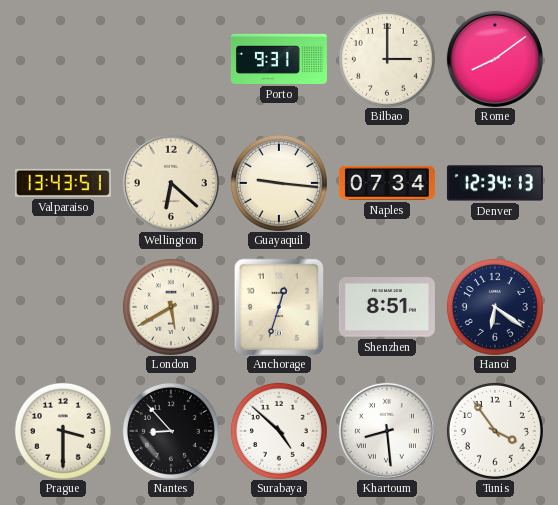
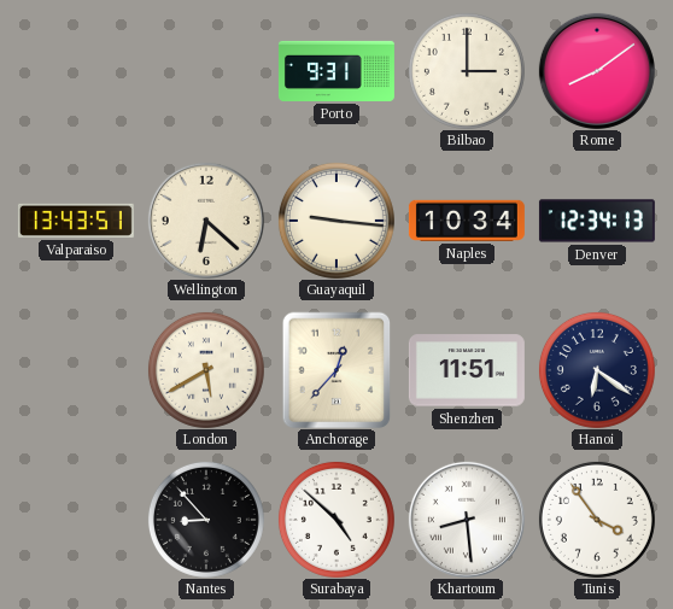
Naples: 07:34 -> 10:34
Anchorage: 12:33 -> 12:37
Shenzhen: 8:51 -> 11:51
Prague: 3:30 -> none
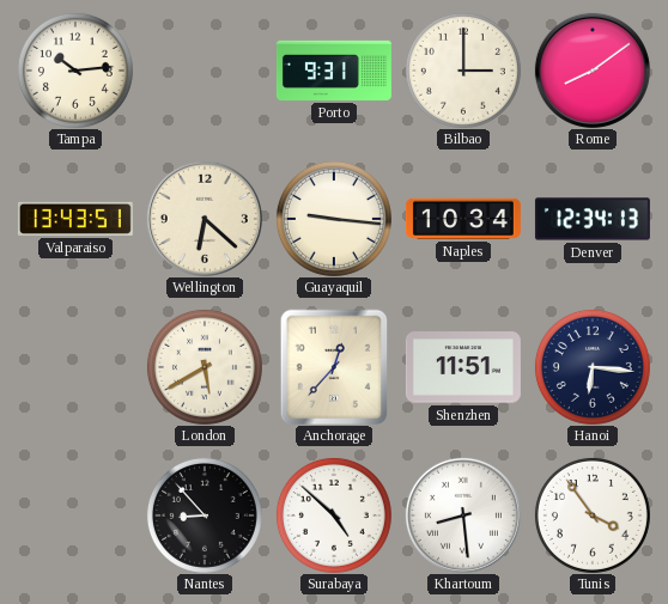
Tampa: none -> 10:14
Hanoi: 6:21 -> 6:16
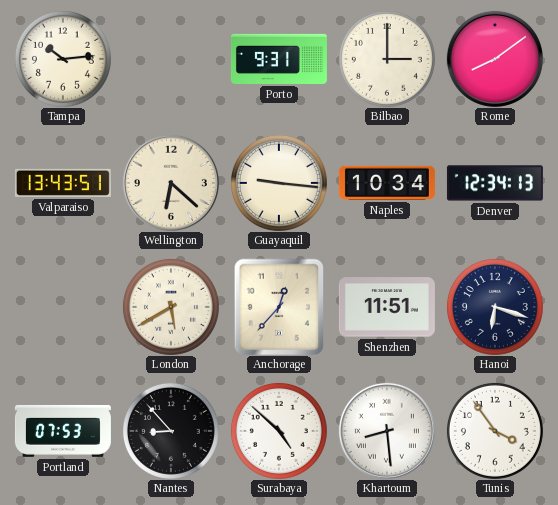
Hanoi: 6:16 -> 6:18
Portland: none -> 07:53
